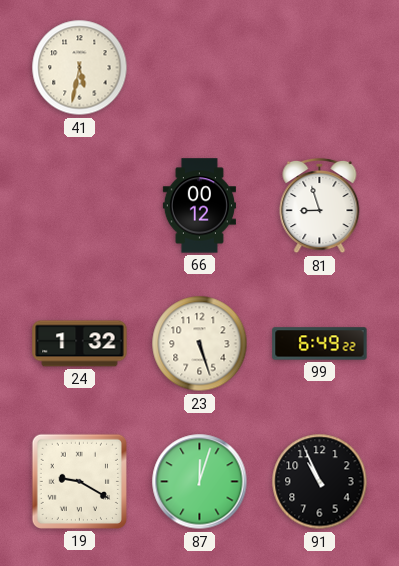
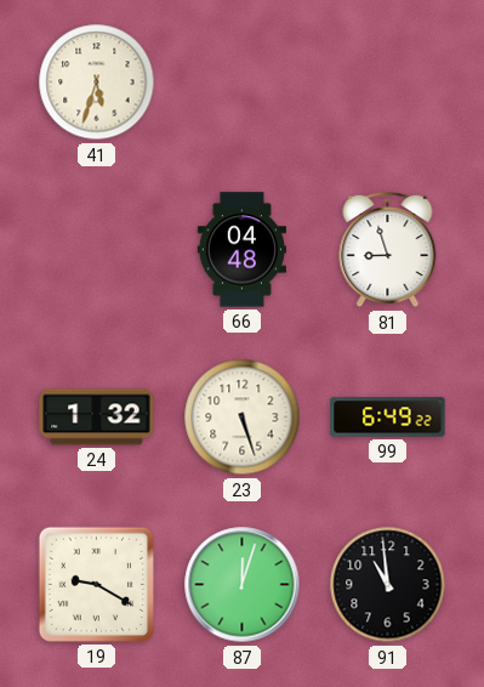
41: 5:32 -> 5:33
66: 00:12 -> 04:48
91: 10:56 -> 10:59
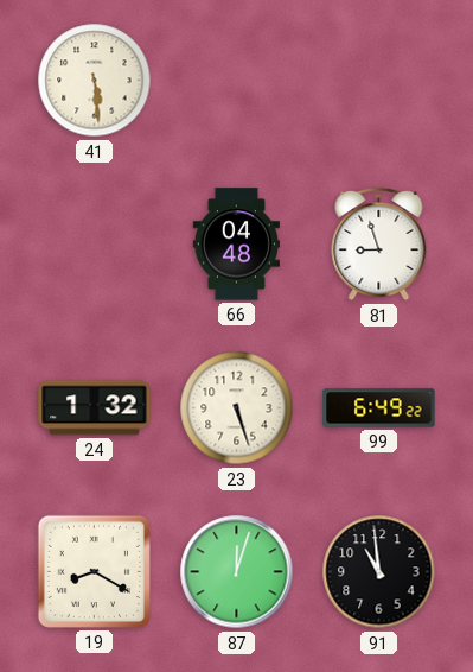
41: 5:33 -> 5:29
19: 9:20 -> 8:20
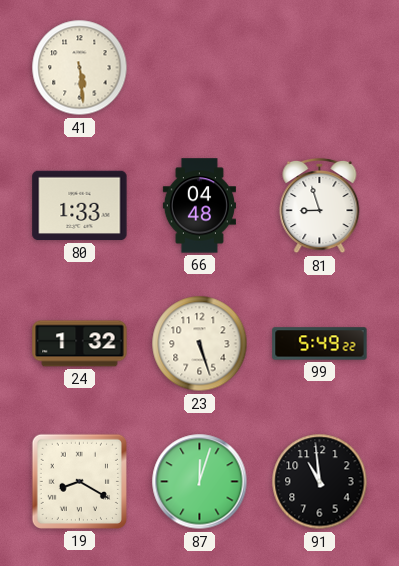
80: none -> 1:33
99: 6:49 -> 5:49
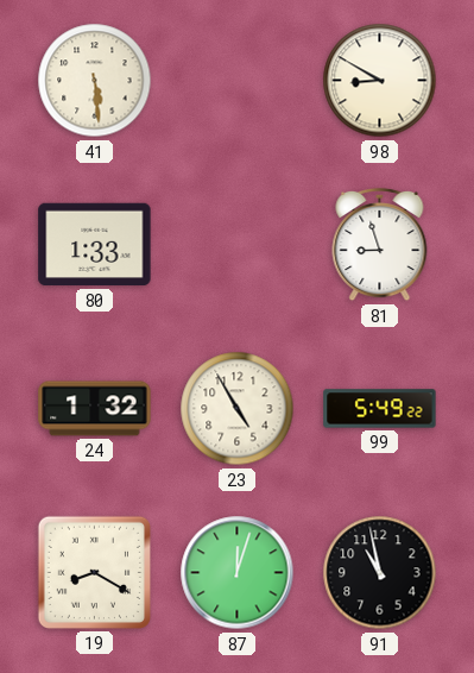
98: none -> 8:50
66: 04:48 -> none
23: 5:27 -> 4:55
91: 10:59 -> 10:58
